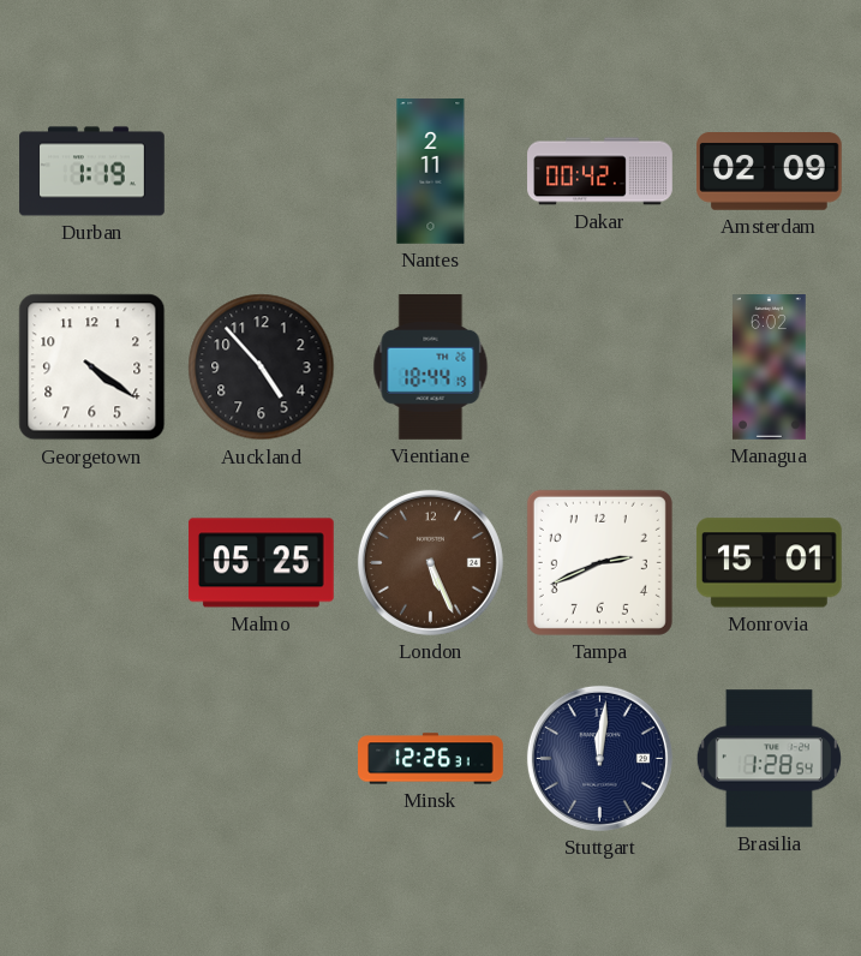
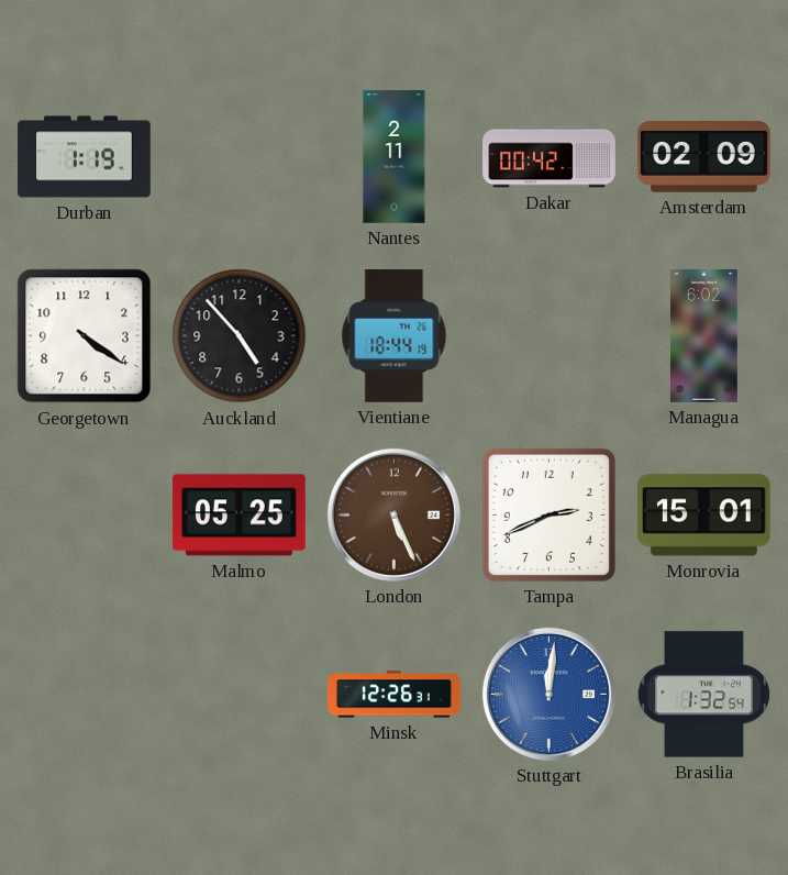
Stuttgart dial: navy -> blue
Brasilia: 1:28 -> 1:32
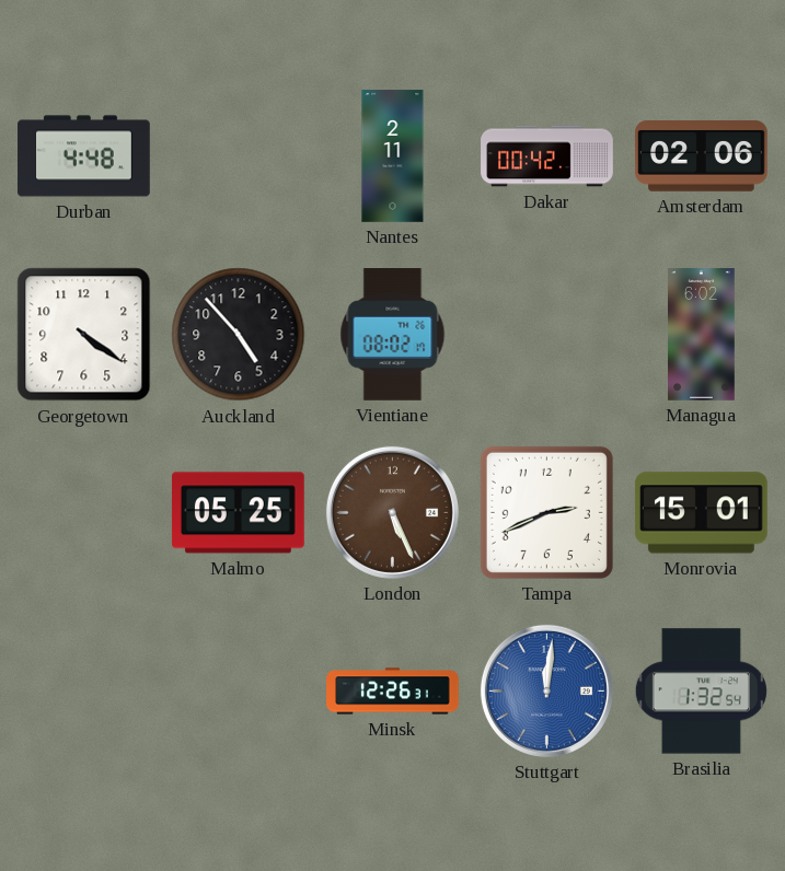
Durban: 1:19 -> 4:48
Amsterdam: 02:09 -> 02:06
Vientiane: 18:44 -> 08:02
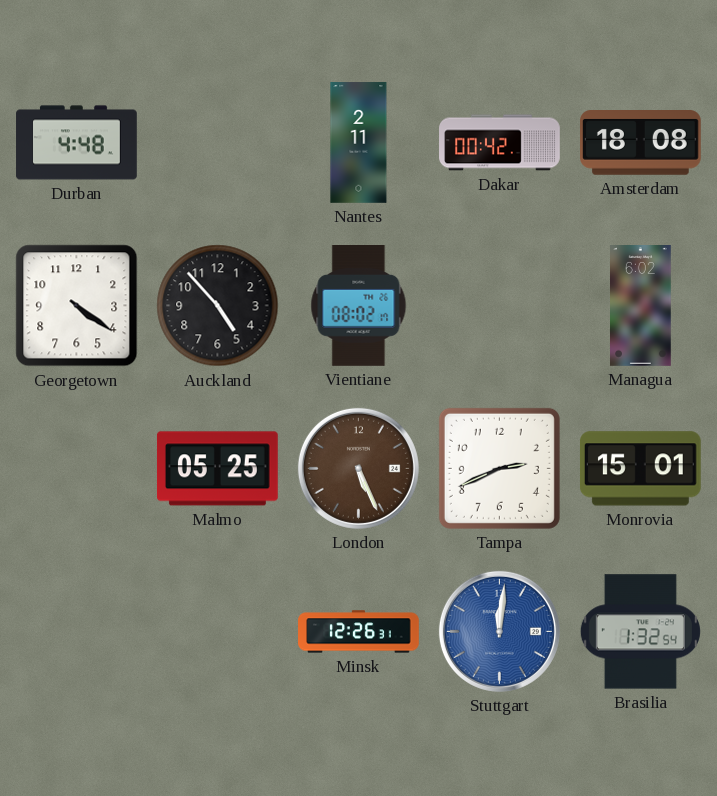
Amsterdam: 02:06 -> 18:08
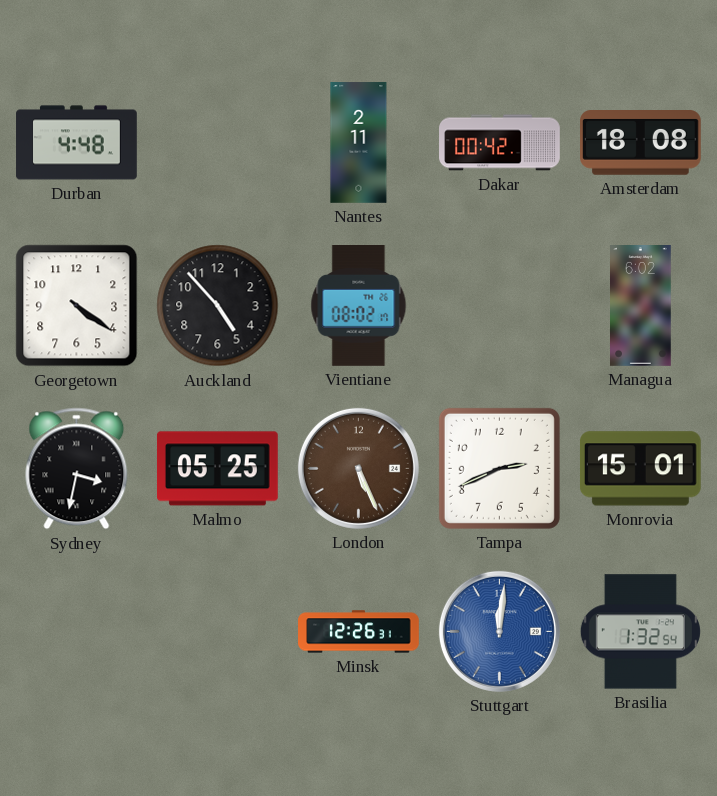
Sydney: none -> 3:32
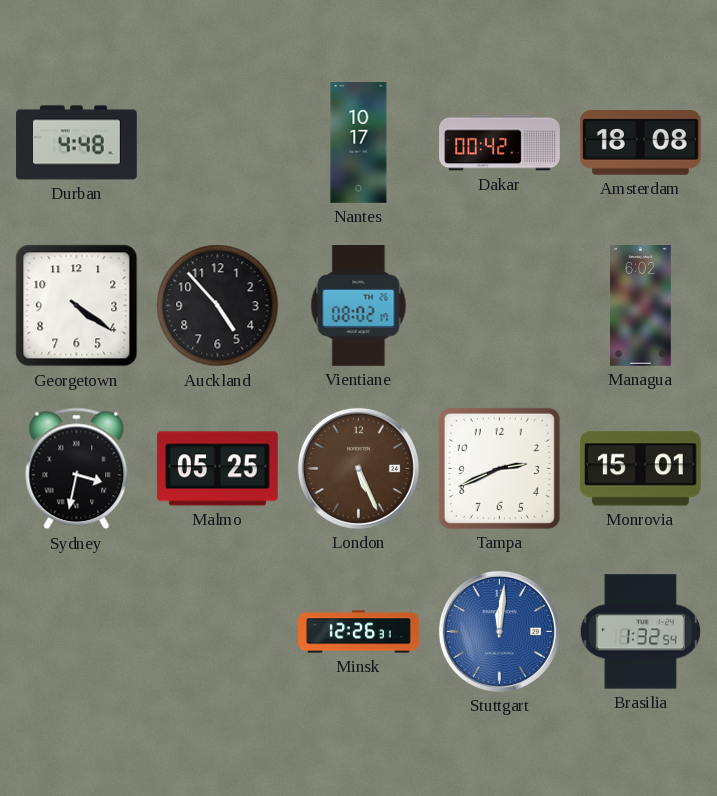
Nantes: 2:11 -> 10:17
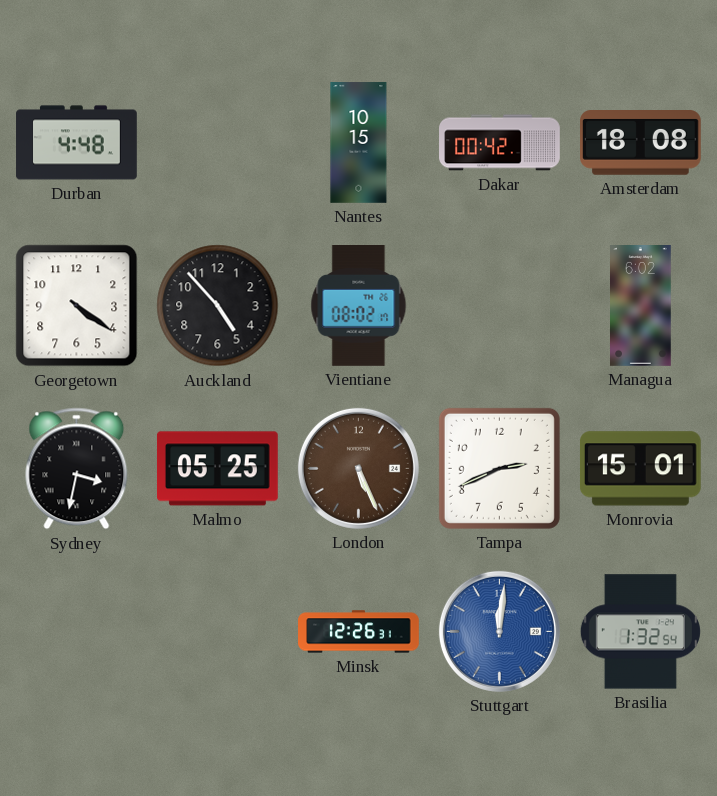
Nantes: 10:17 -> 10:15
